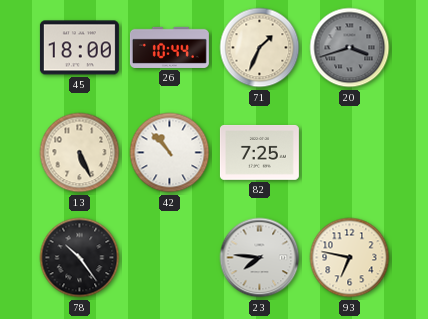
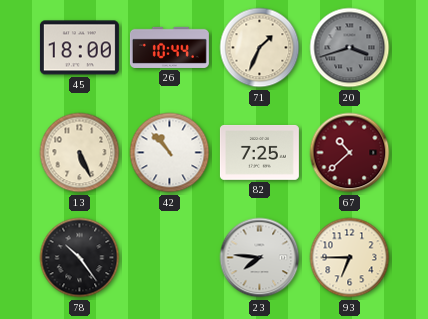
67: none -> 10:38
93: 6:47 -> 6:45
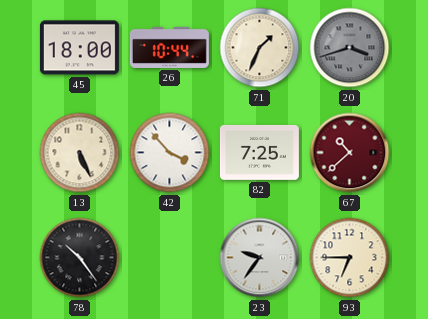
42: 10:53 -> 3:53
23: 7:46 -> 9:36
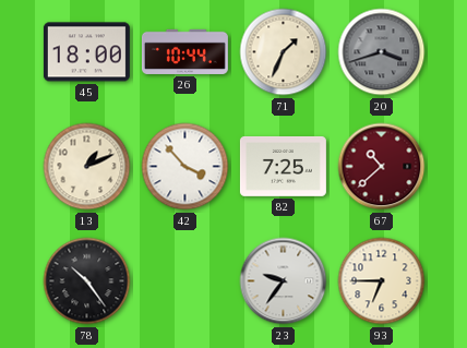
13: 5:26 -> 1:11
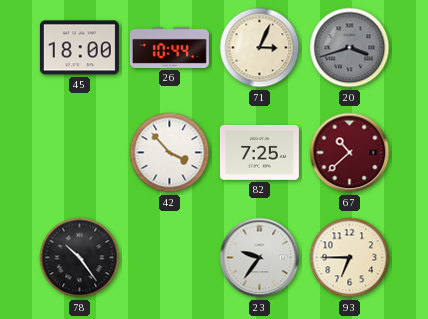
71: 1:34 -> 3:04
13: 1:11 -> none
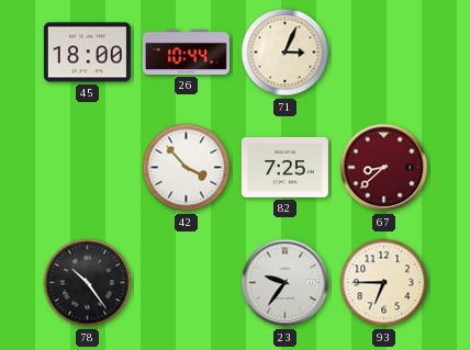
20: 3:42 -> none
67: 10:38 -> 8:38
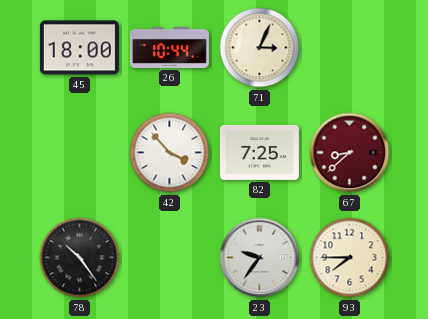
93: 6:45 -> 7:45
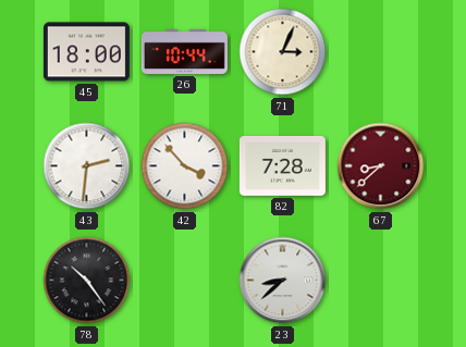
43: none -> 2:31
82: 7:25 -> 7:28
23: 9:36 -> 8:38
93: 7:45 -> none
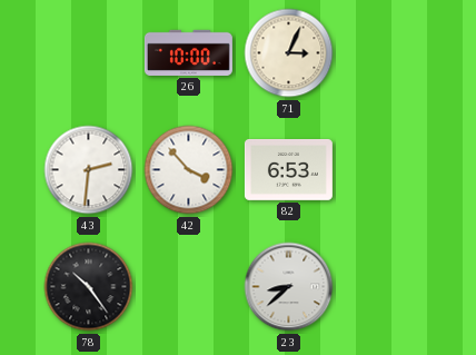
45: 18:00 -> none
26: 10:44 -> 10:00
82: 7:28 -> 6:53
67: 8:38 -> none
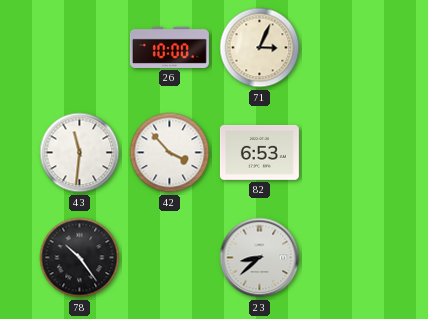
43: 2:31 -> 11:31
